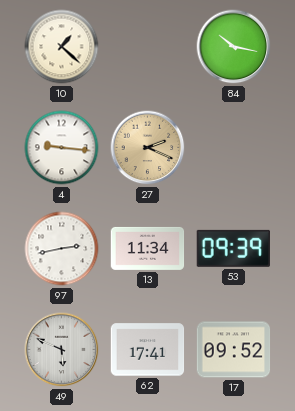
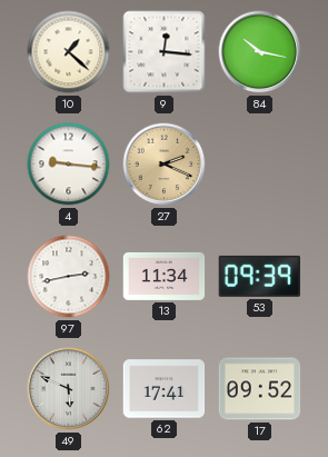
9: none -> 12:16
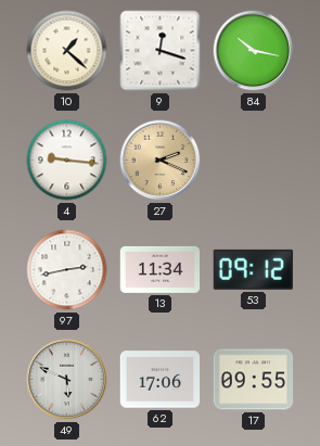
9: 12:16 -> 12:18
53: 09:39 -> 09:12
62: 17:41 -> 17:06
17: 09:52 -> 09:55
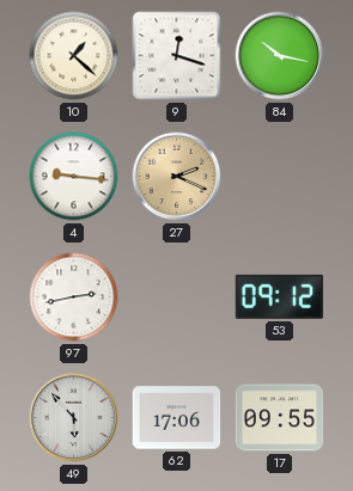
13: 11:34 -> none
49: 5:49 -> 5:53
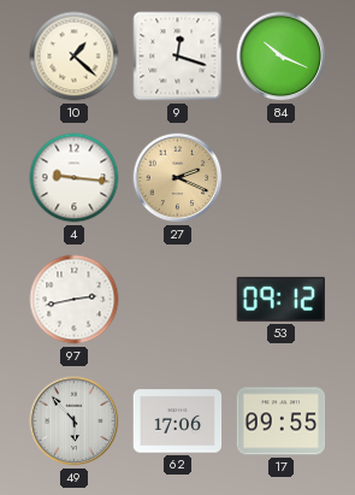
84: 10:17 -> 10:19
